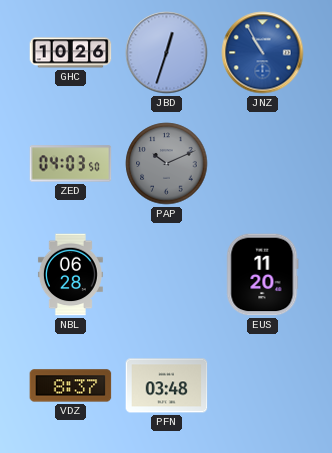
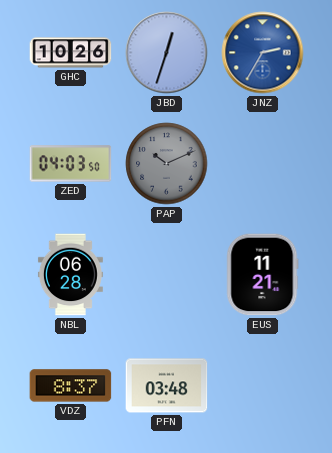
JNZ: 10:55 -> 2:35
EUS: 11:20 -> 11:21
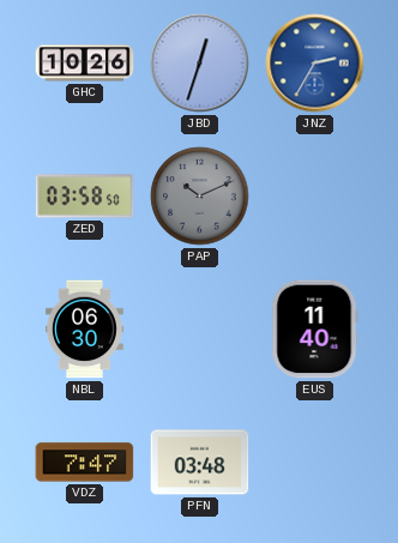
ZED: 04:03 -> 03:58
NBL: 06:28 -> 06:30
EUS: 11:21 -> 11:40
VDZ: 8:37 -> 7:47
